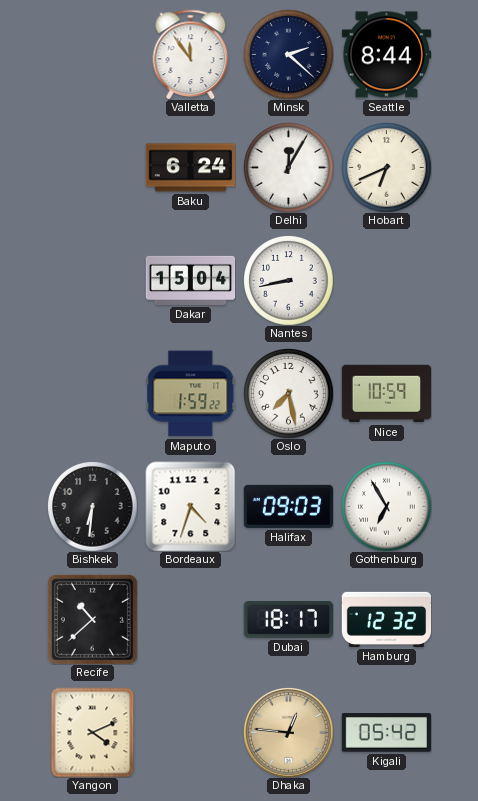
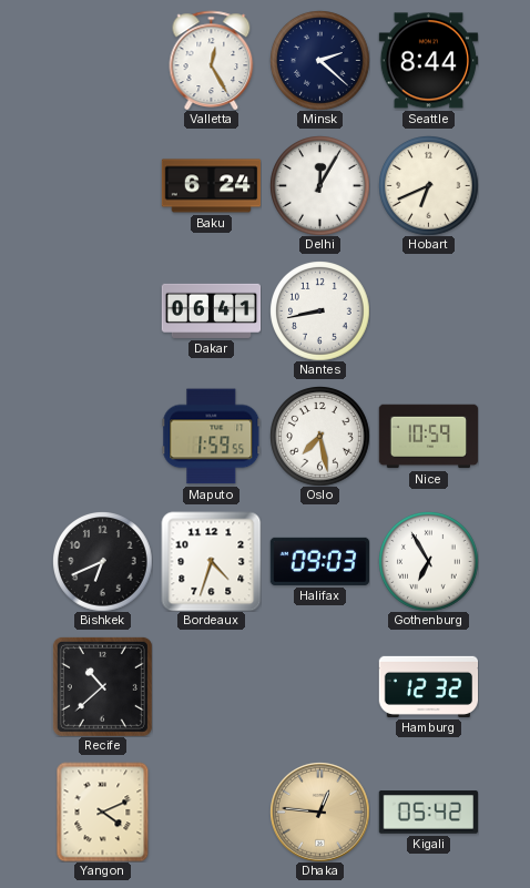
Valletta: 11:54 -> 12:25
Dakar: 15:04 -> 06:41
Maputo: 1:59:22 -> 1:59:55
Bishkek: 6:31 -> 6:41
Dubai: 18:17 -> none
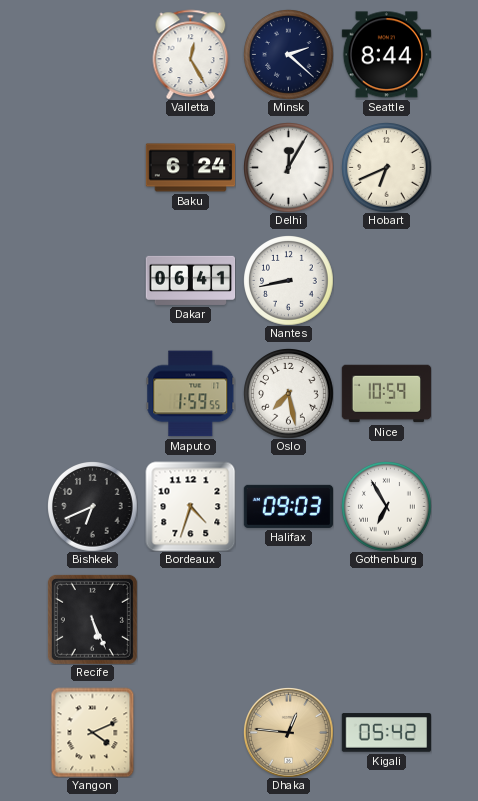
Recife: 10:38 -> 5:26
Hamburg: 12:32 -> none
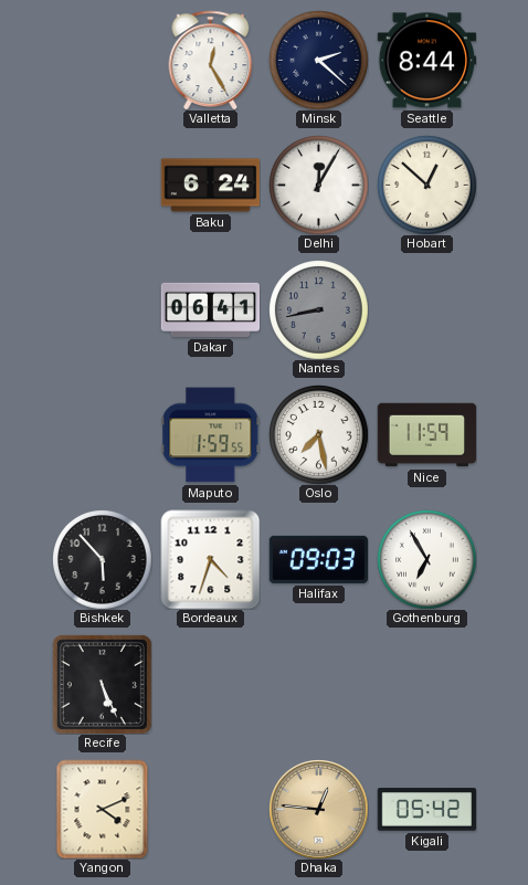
Hobart: 6:41 -> 12:52
Nantes dial: white -> grey
Nice: 10:59 -> 11:59
Bishkek: 6:41 -> 5:53
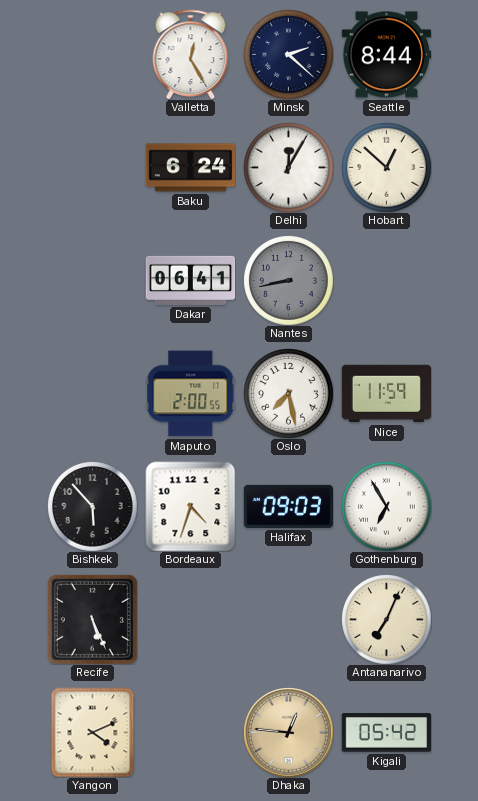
Maputo: 1:59 -> 2:00
Antananarivo: none -> 7:04
